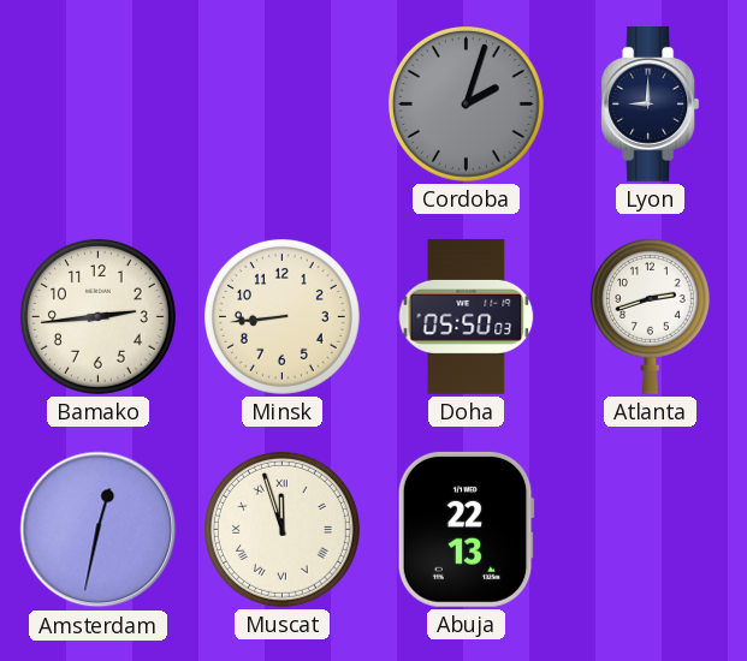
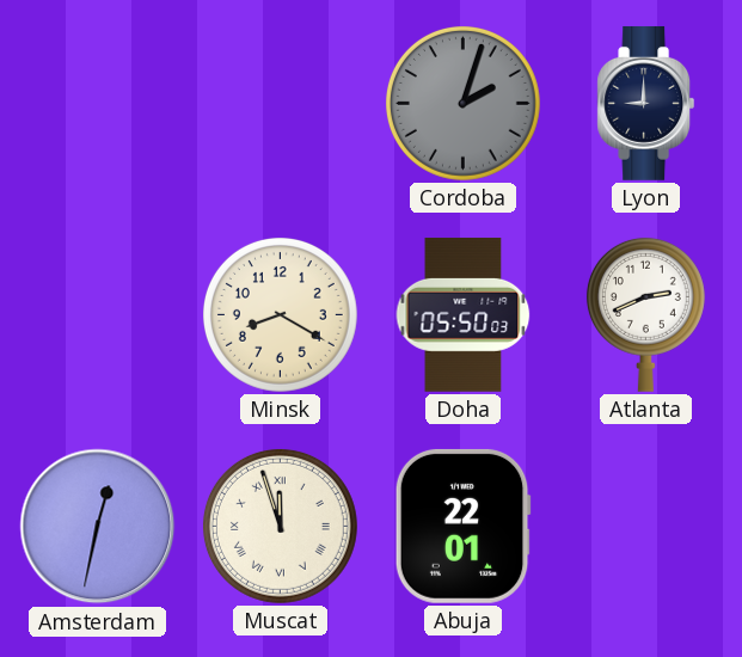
Bamako: 2:44 -> none
Minsk: 8:44 -> 8:20
Atlanta: 2:42 -> 2:41
Abuja: 22:13 -> 22:01
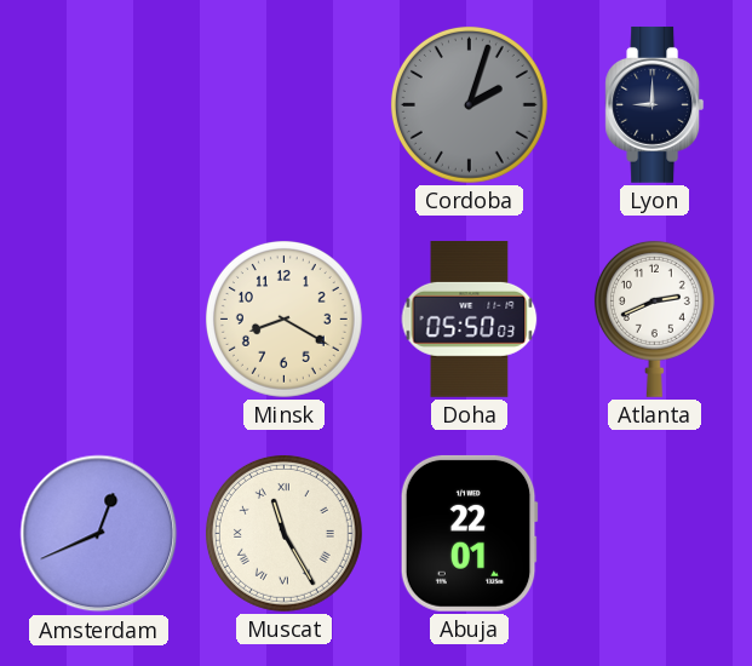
Amsterdam: 12:32 -> 12:41
Muscat: 11:57 -> 11:25
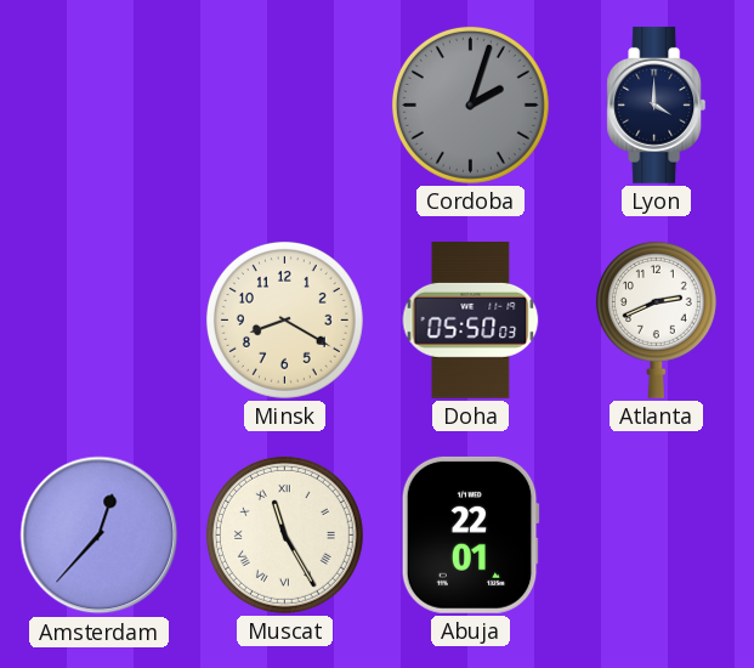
Lyon: 9:00 -> 4:00
Amsterdam: 12:41 -> 12:37
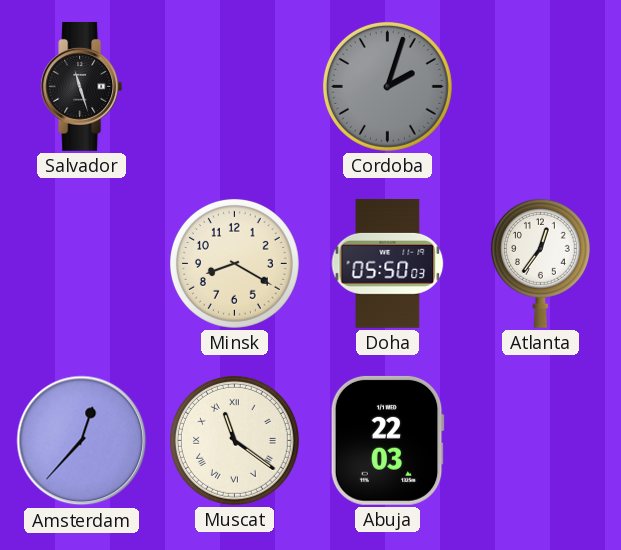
Salvador: none -> 11:27
Lyon: 4:00 -> none
Atlanta: 2:41 -> 12:36
Muscat: 11:25 -> 11:21
Abuja: 22:01 -> 22:03
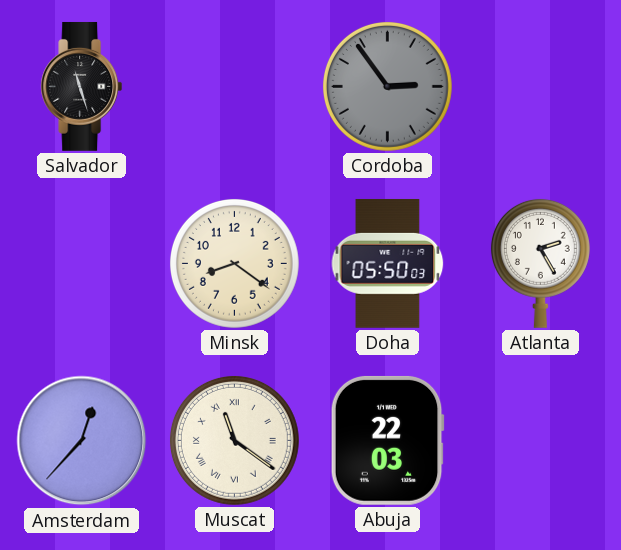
Cordoba: 2:03 -> 2:54
Minsk: 8:20 -> 8:21
Atlanta: 12:36 -> 2:25
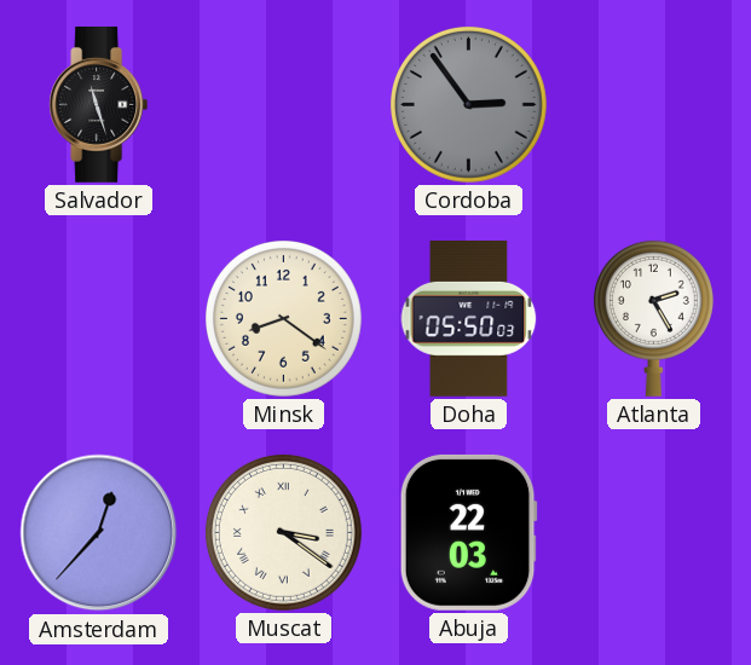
Muscat: 11:21 -> 3:21
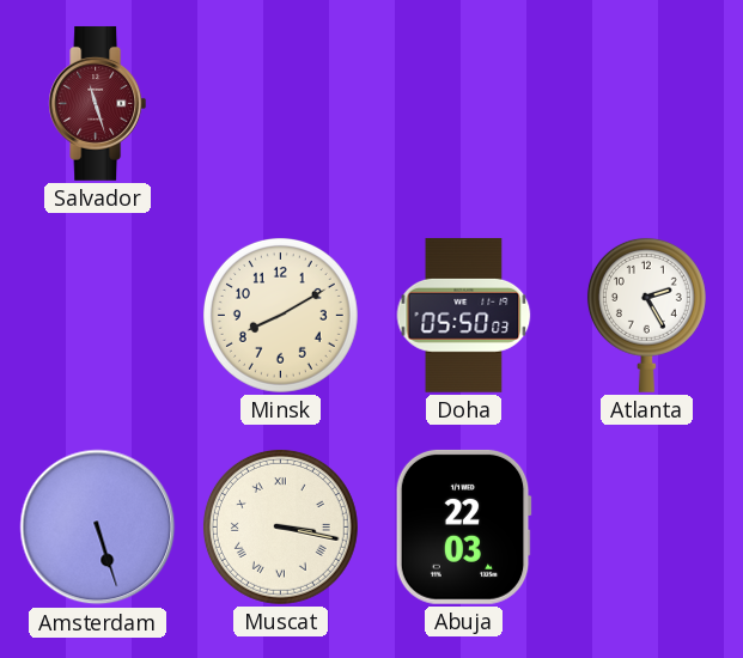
Salvador dial: black -> burgundy
Cordoba: 2:54 -> none
Minsk: 8:21 -> 8:10
Amsterdam: 12:37 -> 5:27
Muscat: 3:21 -> 3:17
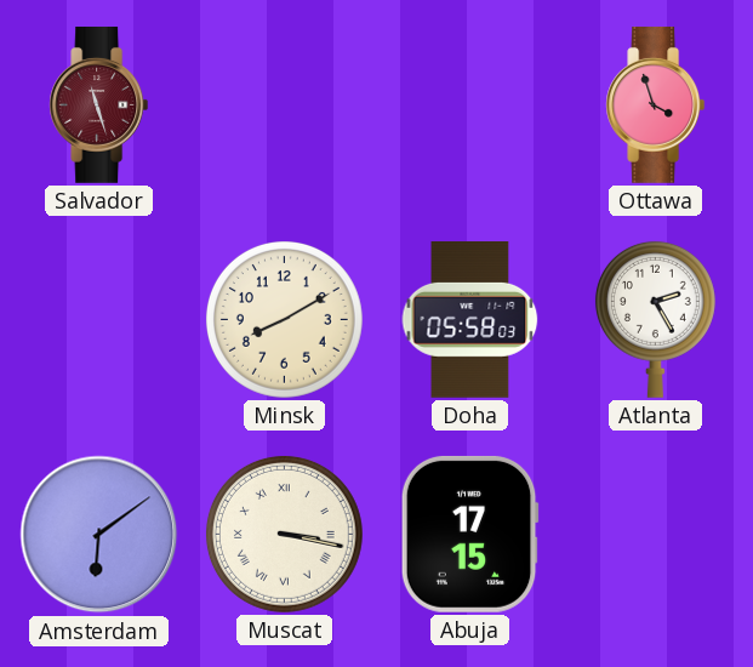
Ottawa: none -> 3:57
Doha: 05:50 -> 05:58
Amsterdam: 5:27 -> 6:09
Abuja: 22:03 -> 17:15
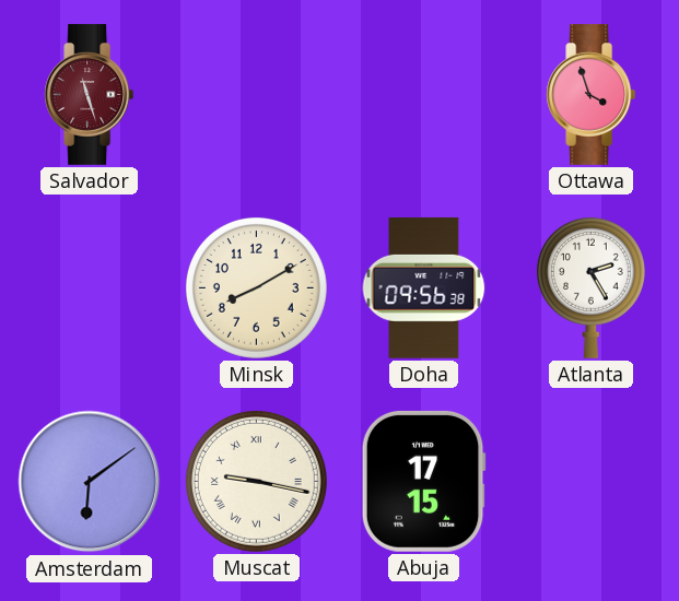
Doha: 05:58 -> 09:56
Muscat: 3:17 -> 9:17
